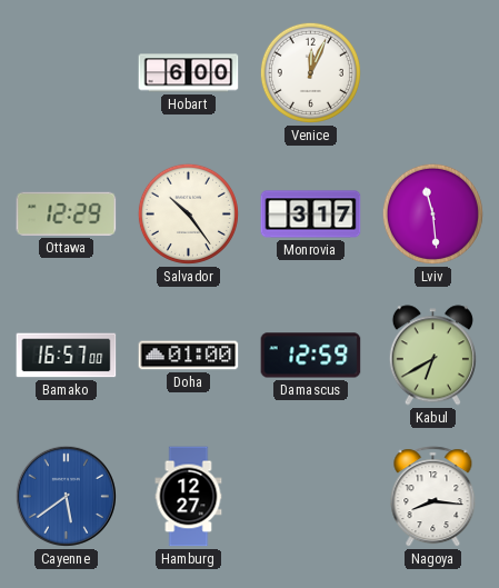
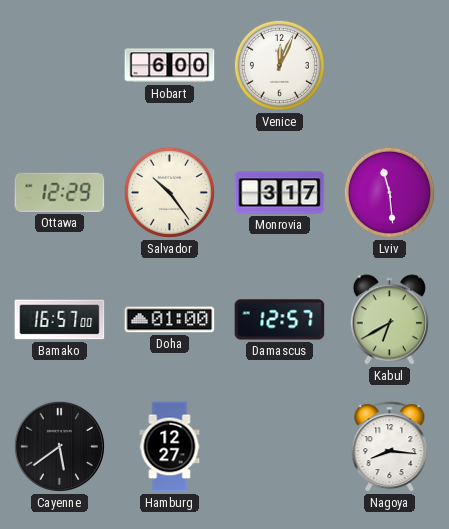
Damascus: 12:59 -> 12:57
Cayenne dial: blue -> black
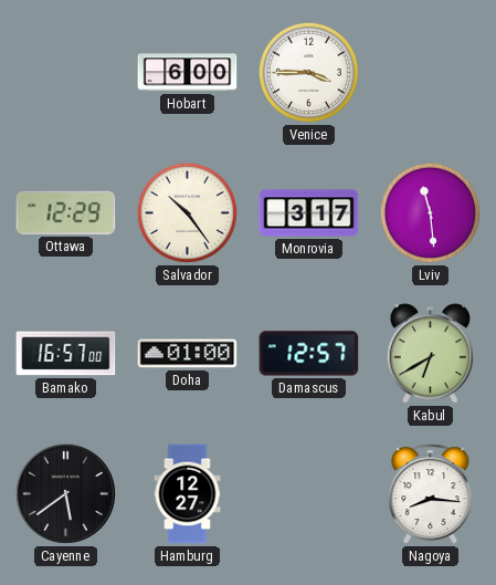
Venice: 12:04 -> 3:45
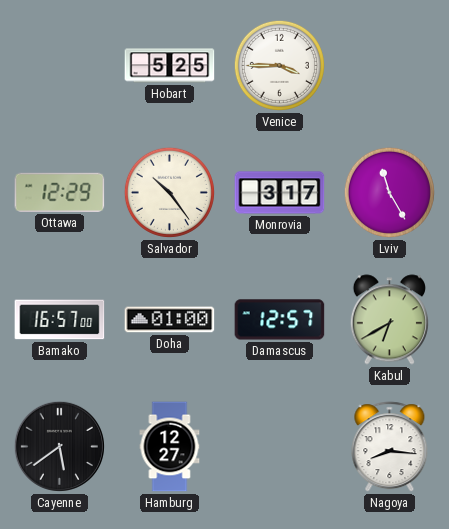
Hobart: 6:00 -> 5:25
Lviv: 11:29 -> 11:25
